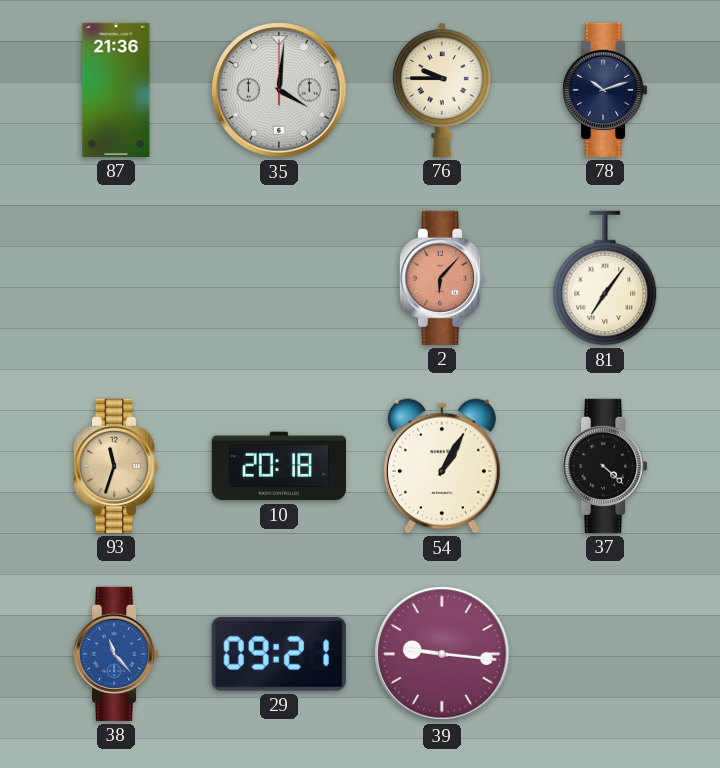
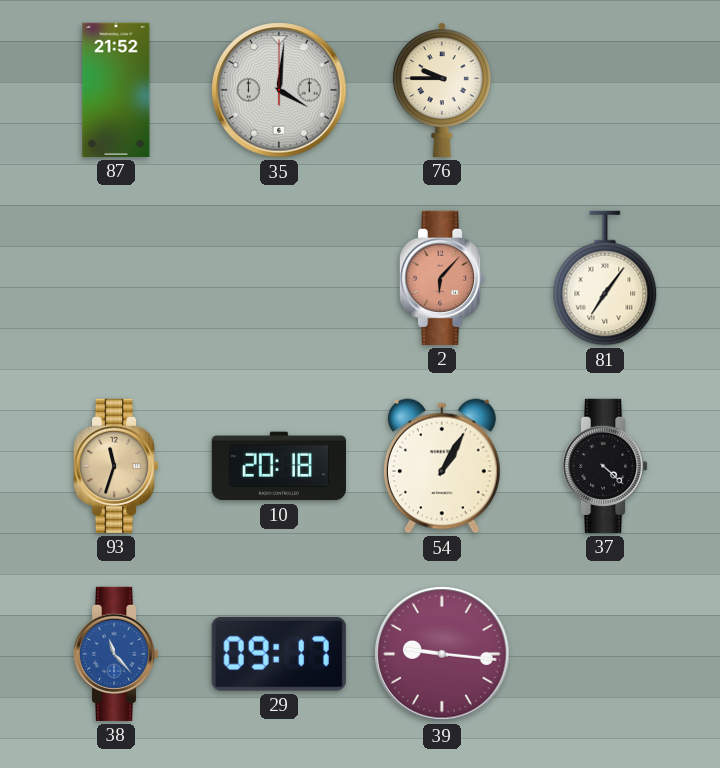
87: 21:36 -> 21:52
78: 10:12 -> none
29: 09:21 -> 09:17
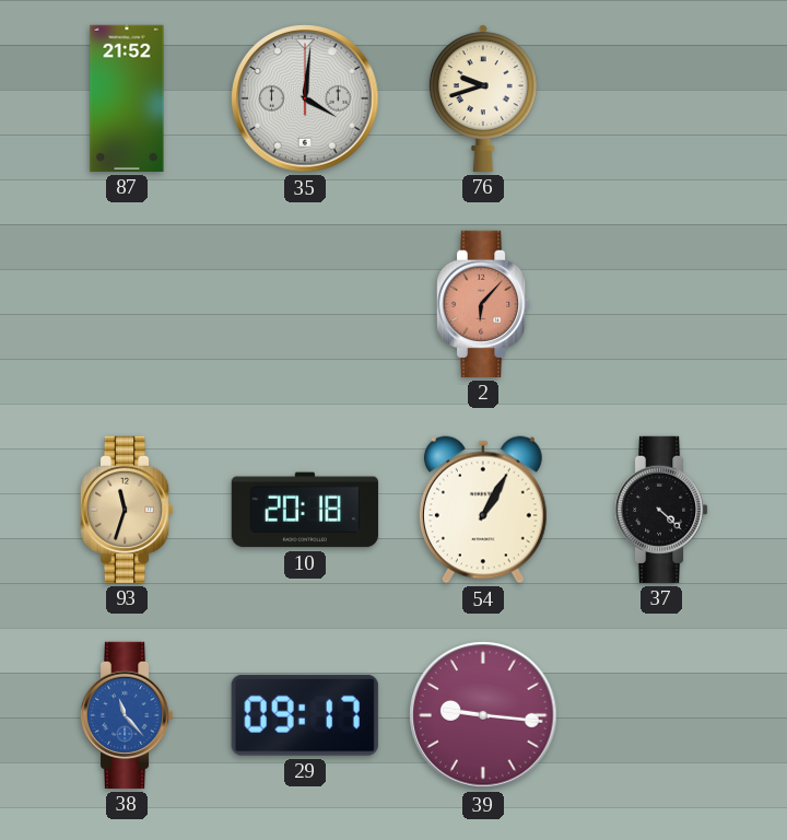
76: 9:45 -> 9:42
81: 7:06 -> none
